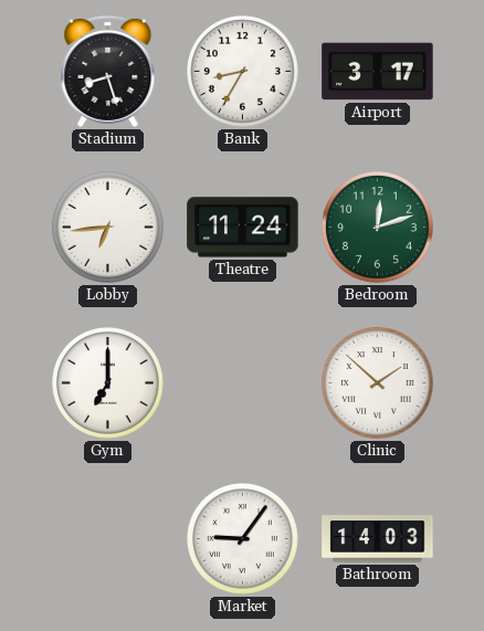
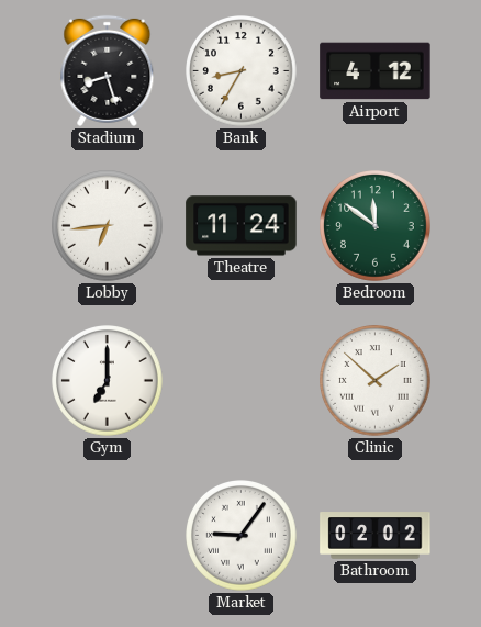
Airport: 3:17 -> 4:12
Bedroom: 12:12 -> 11:51
Bathroom: 14:03 -> 02:02
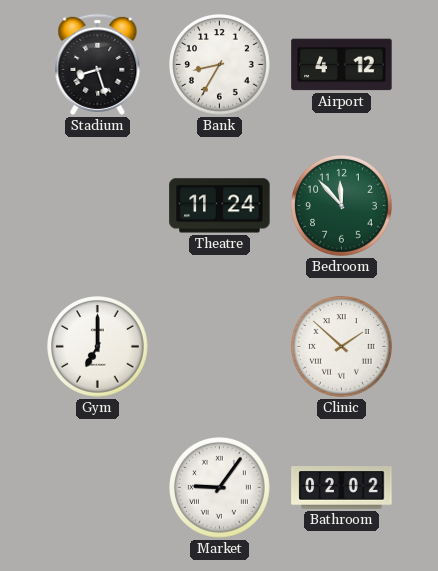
Lobby: 6:44 -> none
Bedroom: 11:51 -> 11:53
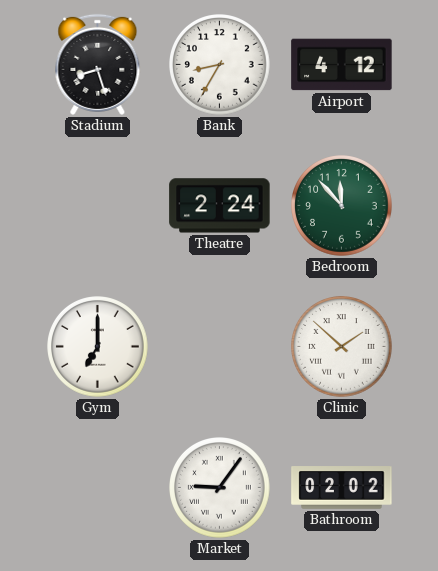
Theatre: 11:24 -> 2:24
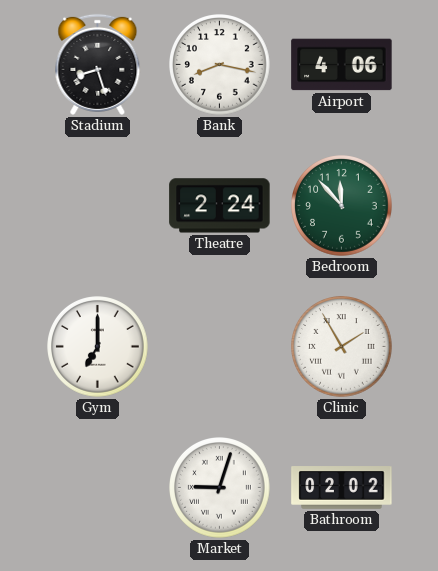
Bank: 8:35 -> 8:17
Airport: 4:12 -> 4:06
Clinic: 1:52 -> 1:55
Market: 9:06 -> 9:03
